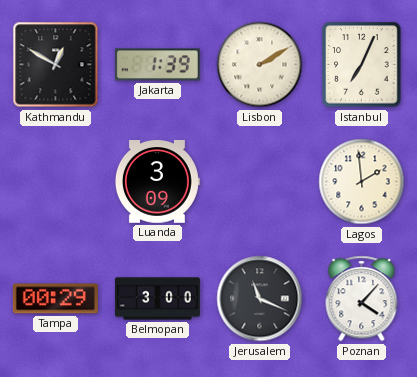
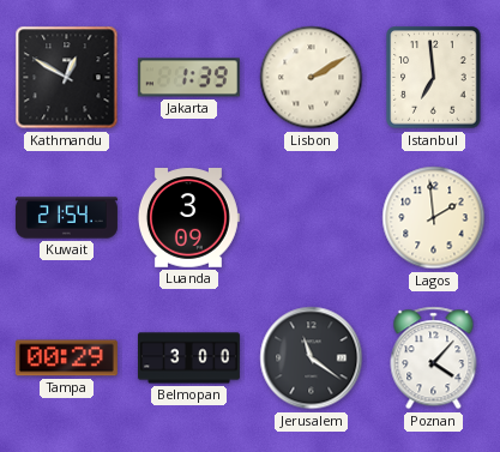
Istanbul: 7:04 -> 6:59
Kuwait: none -> 21:54
Jerusalem: 11:19 -> 11:21
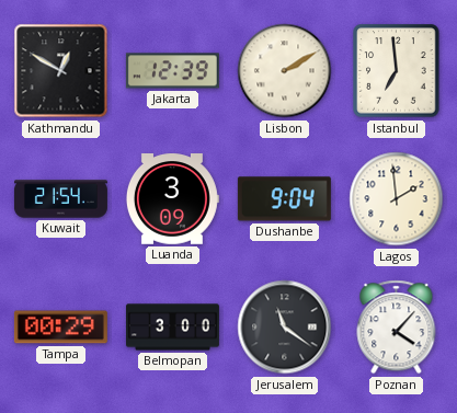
Jakarta: 1:39 -> 12:39
Dushanbe: none -> 9:04
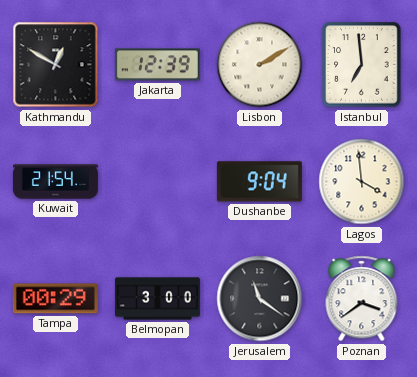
Luanda: 3:09 -> none
Lagos: 1:59 -> 3:59
Poznan: 4:07 -> 3:39
